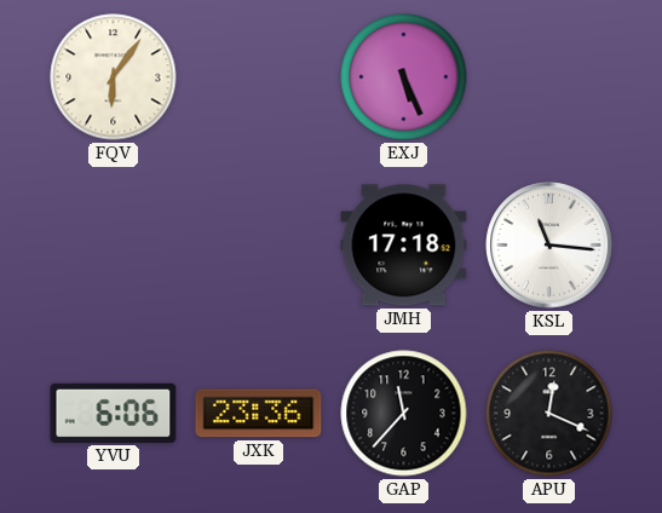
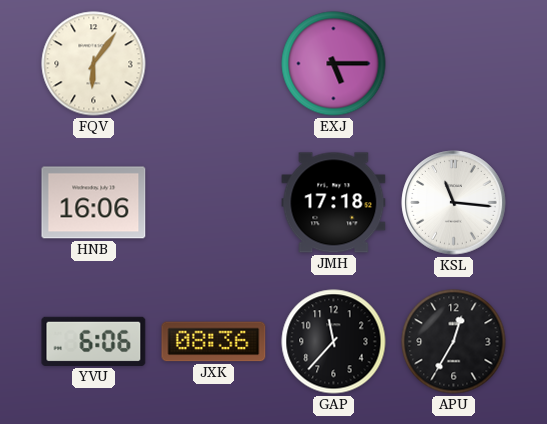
EXJ: 5:26 -> 5:15
HNB: none -> 16:06
JXK: 23:36 -> 08:36
APU: 12:19 -> 12:35
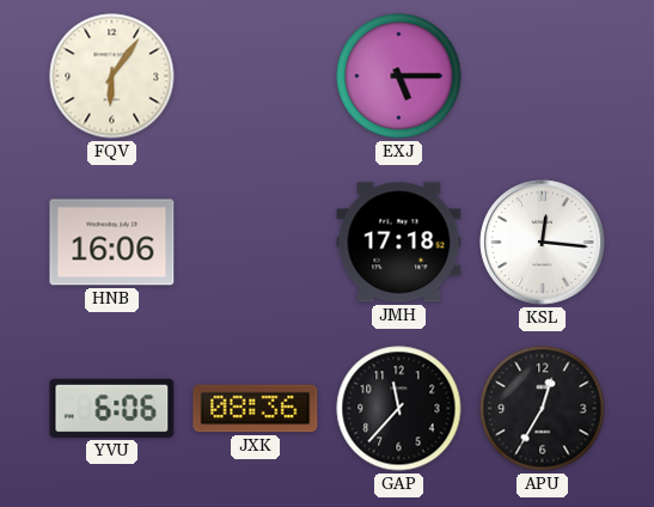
KSL: 11:16 -> 12:16
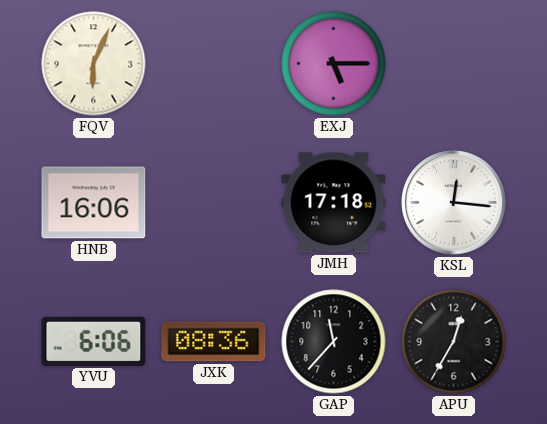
FQV: 6:06 -> 6:04
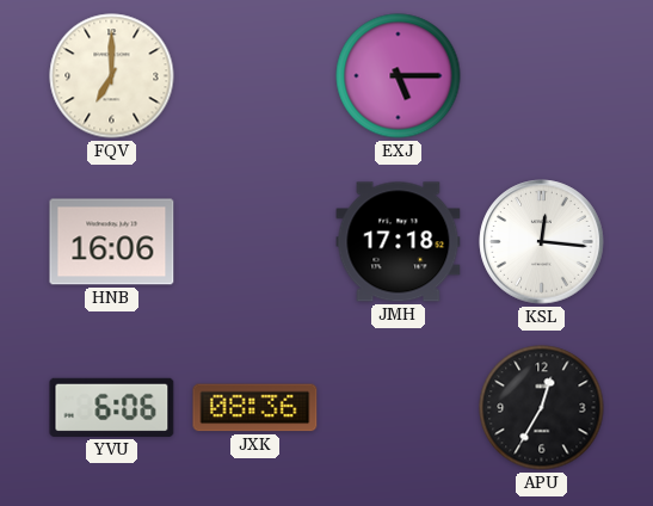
FQV: 6:04 -> 7:00
GAP: 11:37 -> none
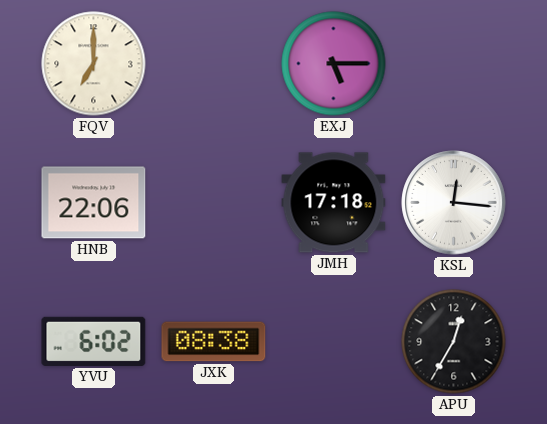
HNB: 16:06 -> 22:06
YVU: 6:06 -> 6:02
JXK: 08:36 -> 08:38
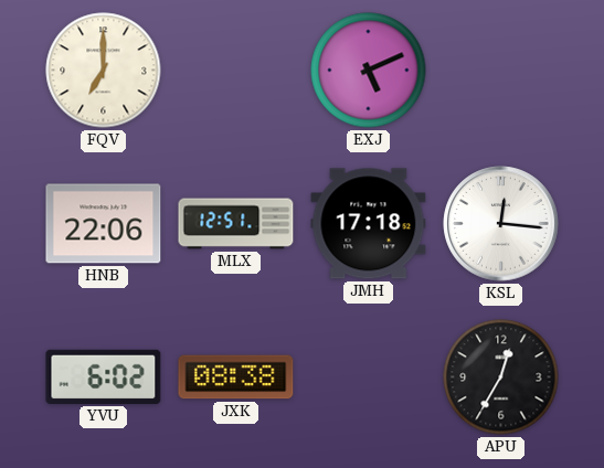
EXJ: 5:15 -> 5:11
MLX: none -> 12:51
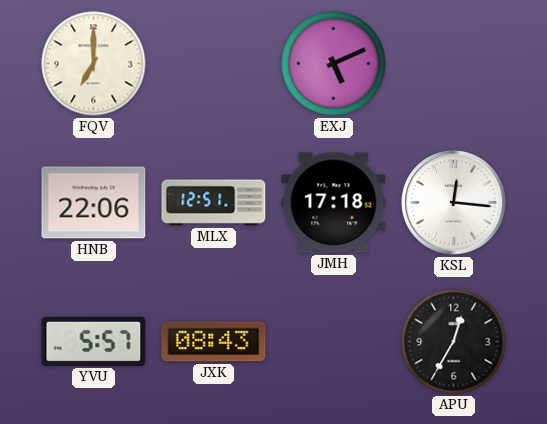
YVU: 6:02 -> 5:57
JXK: 08:38 -> 08:43
